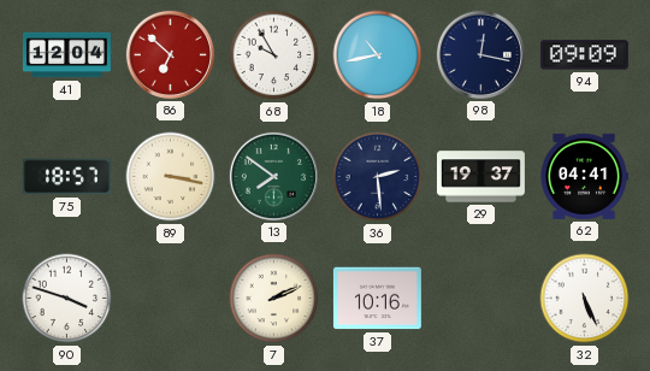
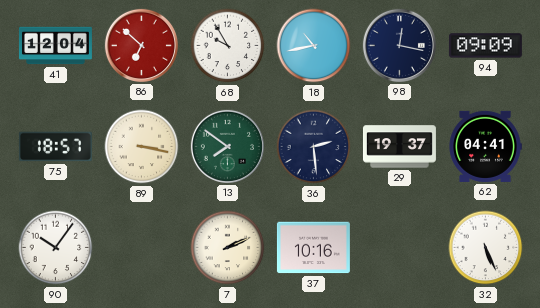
90: 3:48 -> 10:06
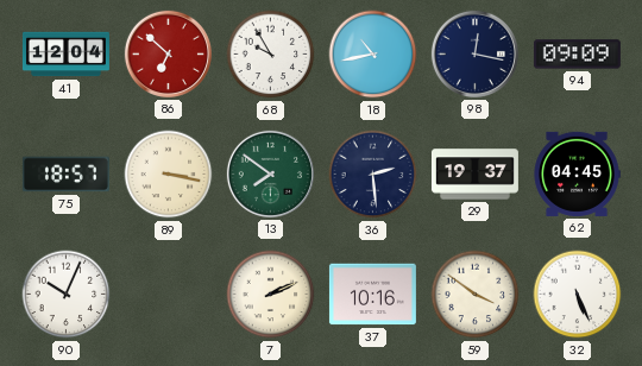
62: 04:41 -> 04:45
90: 10:06 -> 10:04
59: none -> 3:51
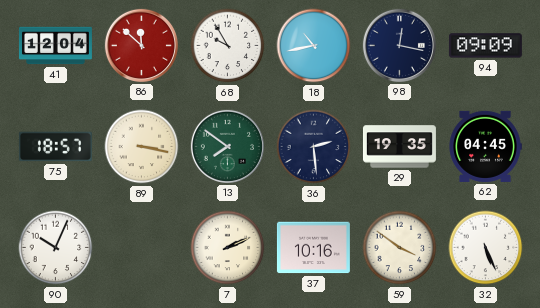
86: 6:52 -> 11:52
29: 19:37 -> 19:35
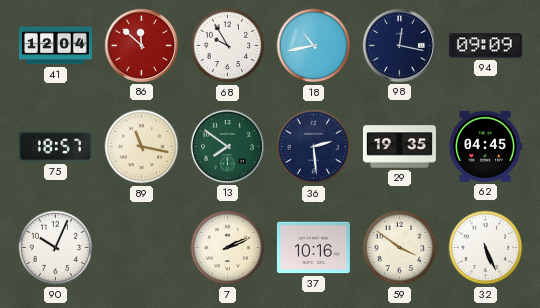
89: 3:17 -> 11:17
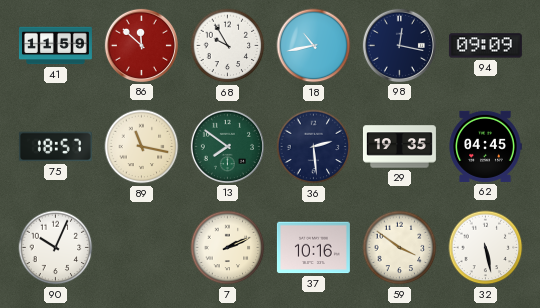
41: 12:04 -> 11:59
32: 5:26 -> 5:28
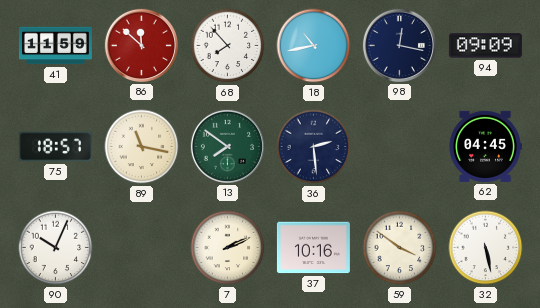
68: 9:55 -> 7:53
29: 19:35 -> none
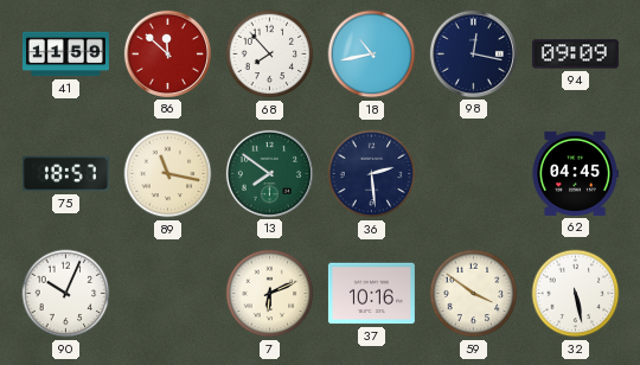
7: 2:11 -> 6:11
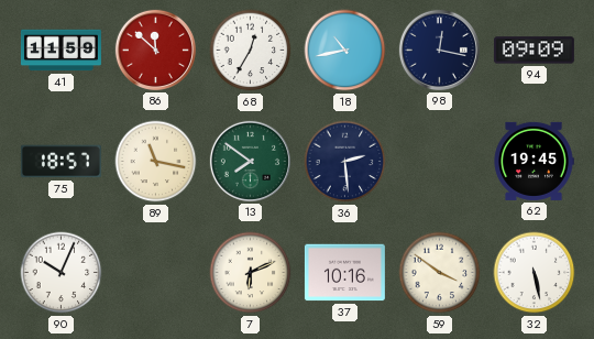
68: 7:53 -> 12:35
62: 04:45 -> 19:45
